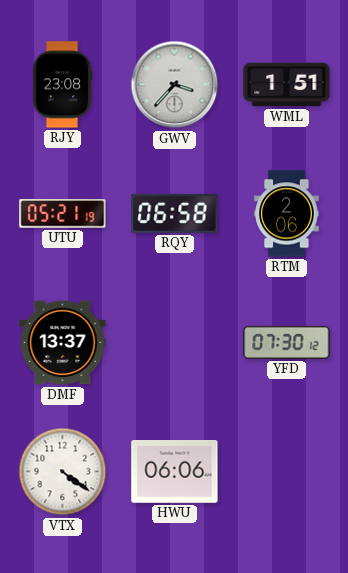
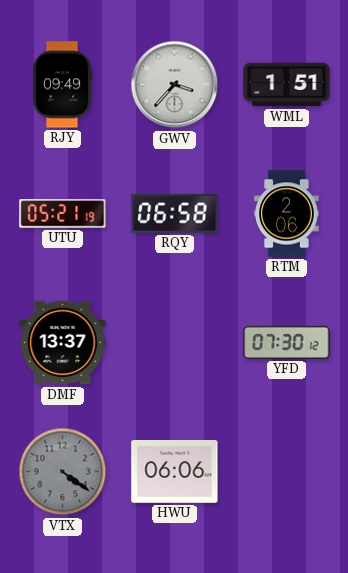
RJY: 23:08 -> 09:49
VTX dial: white -> grey
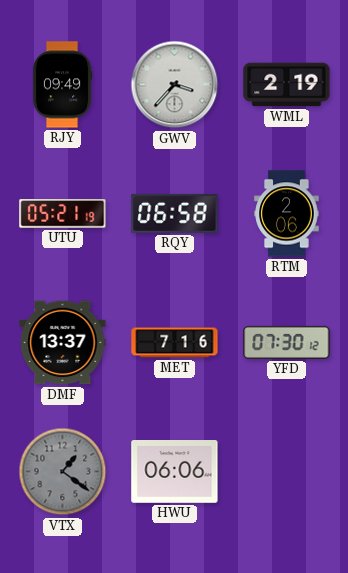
WML: 1:51 -> 2:19
MET: none -> 7:16
VTX: 4:21 -> 1:21
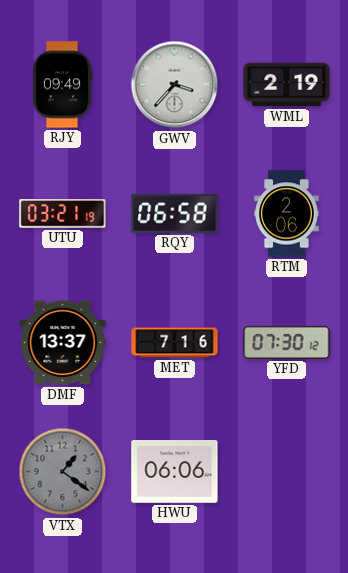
UTU: 05:21 -> 03:21
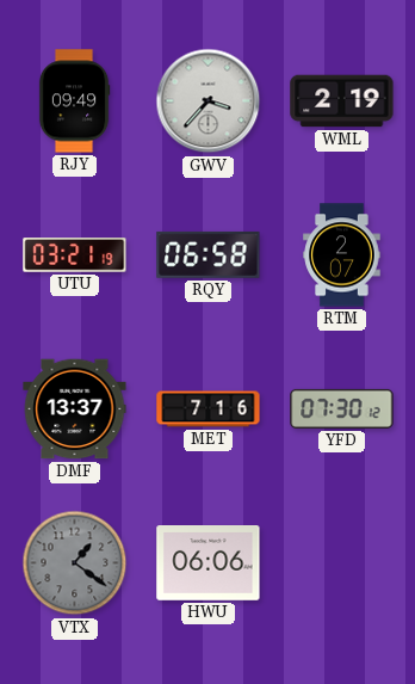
RTM: 2:06 -> 2:07
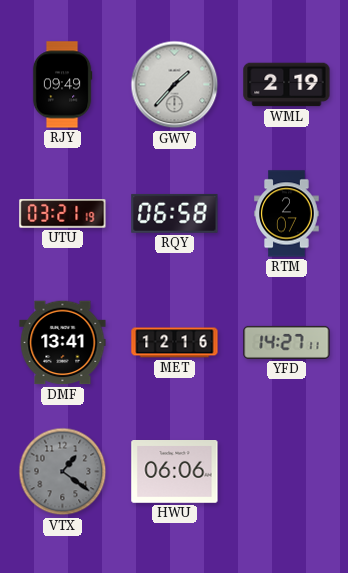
GWV: 3:37 -> 1:37
DMF: 13:37 -> 13:41
MET: 7:16 -> 12:16
YFD: 07:30 -> 14:27
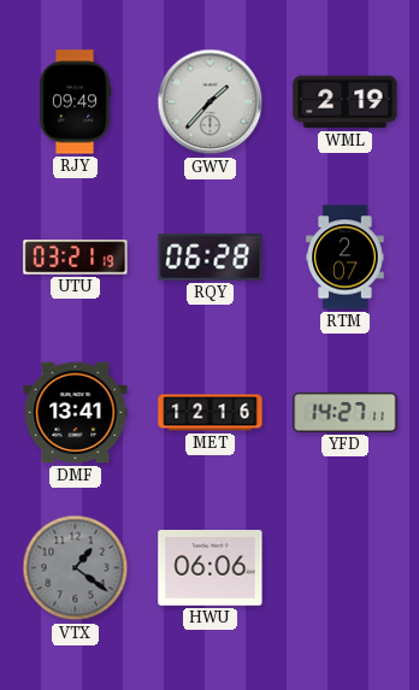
RQY: 06:58 -> 06:28
